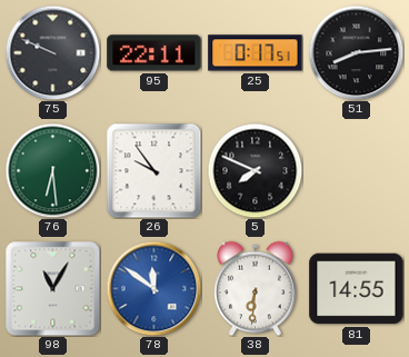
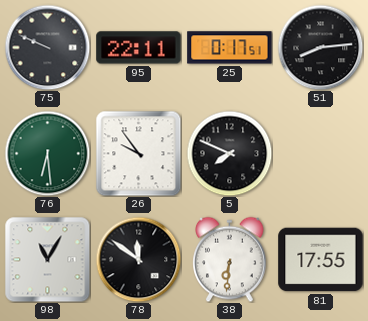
78 dial: blue -> black
81: 14:55 -> 17:55
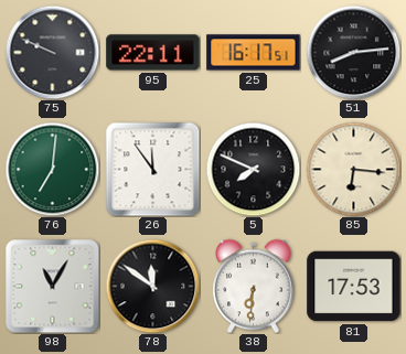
25: 0:17 -> 16:17
76: 6:29 -> 7:01
26: 9:54 -> 11:54
85: none -> 6:16
81: 17:55 -> 17:53
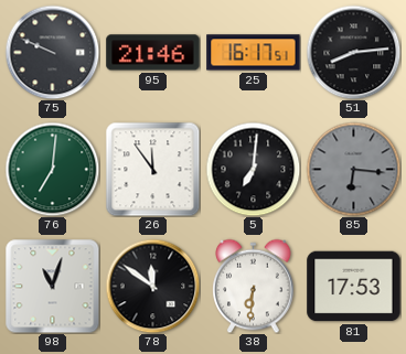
95: 22:11 -> 21:46
5: 7:49 -> 7:01
85 dial: cream -> grey
98: 11:05 -> 11:03
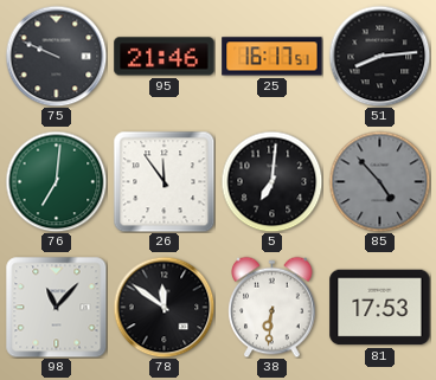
85: 6:16 -> 4:53
98: 11:03 -> 11:07
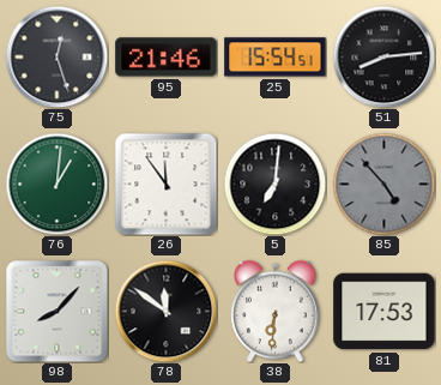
75: 9:49 -> 12:27
25: 16:17 -> 15:54
76: 7:01 -> 1:01
98: 11:07 -> 8:07
